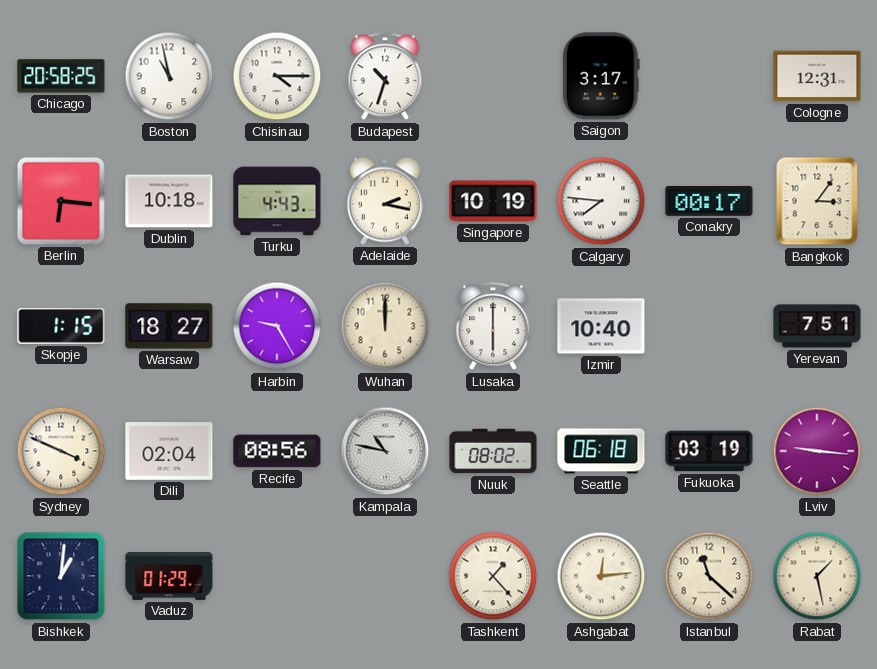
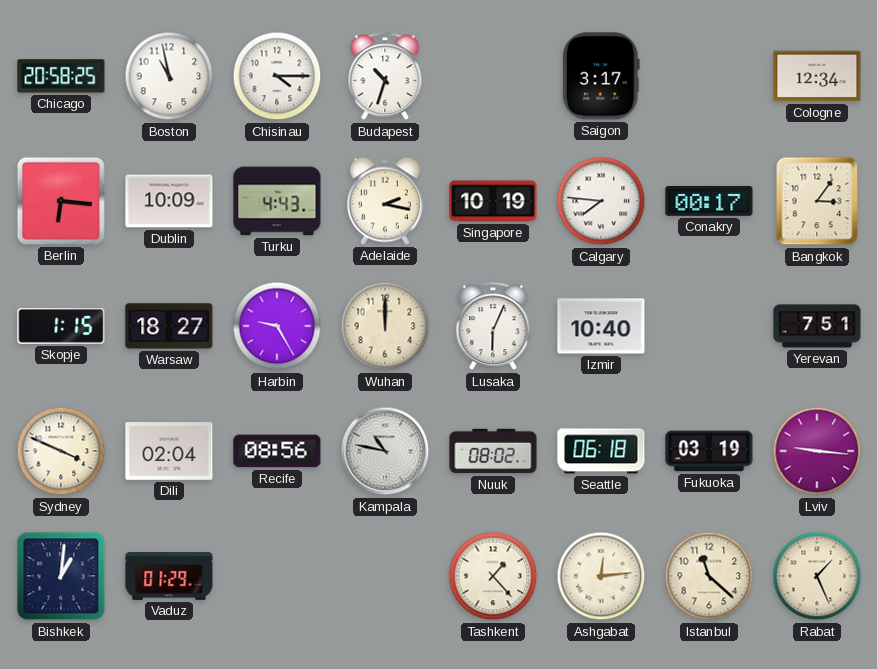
Cologne: 12:31 -> 12:34
Dublin: 10:18 -> 10:09
Lusaka: 6:00 -> 6:04
Rabat: 1:28 -> 1:26
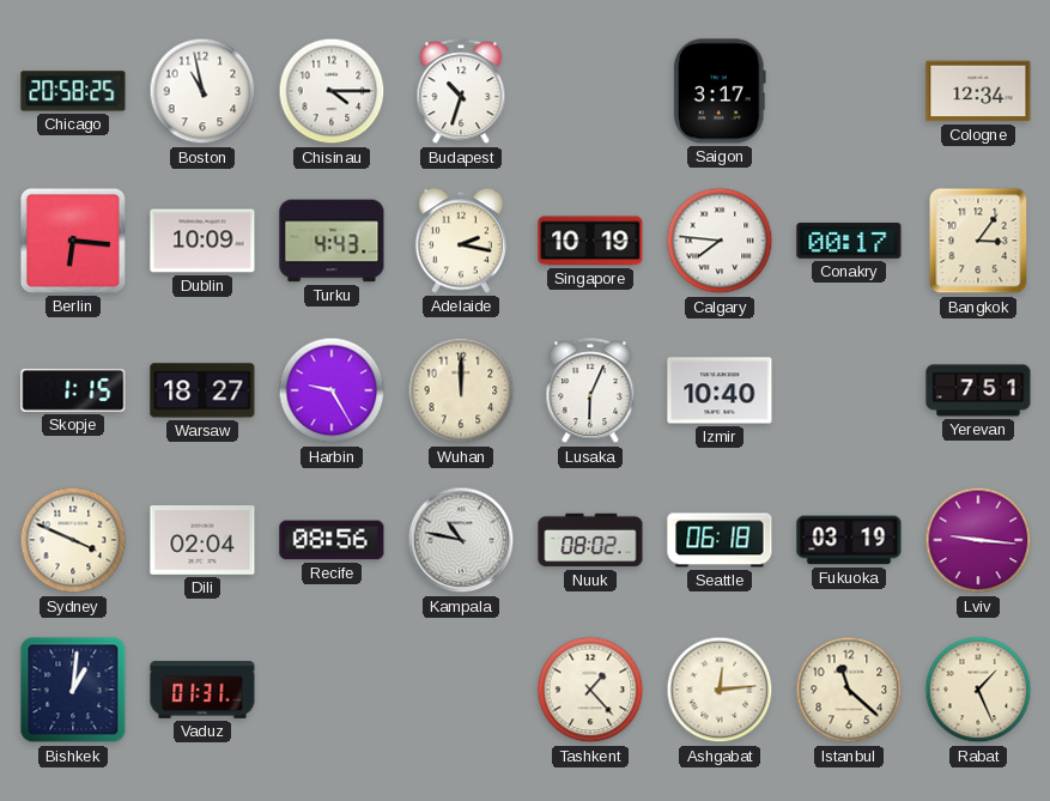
Vaduz: 01:29 -> 01:31
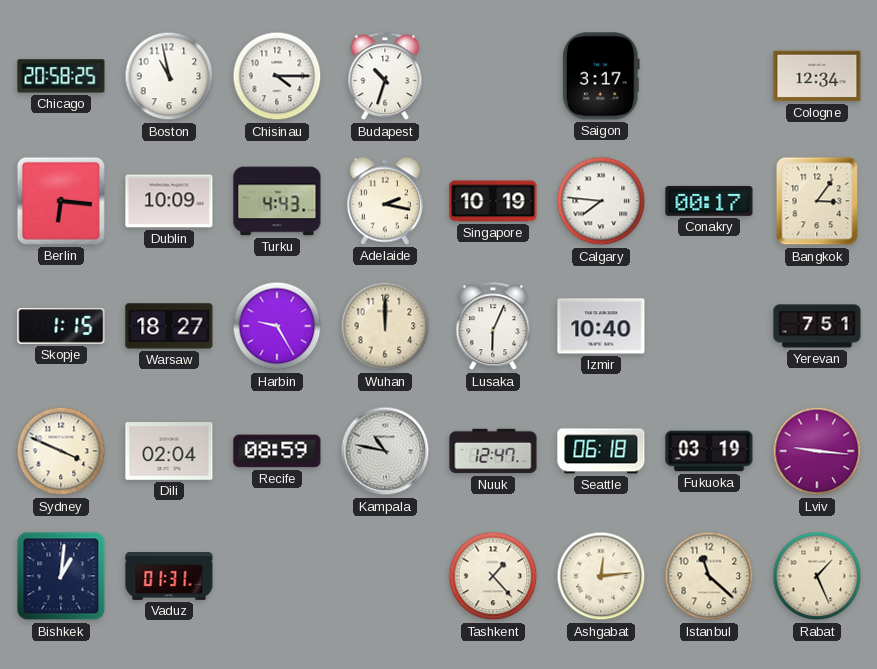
Recife: 08:56 -> 08:59
Nuuk: 08:02 -> 12:47
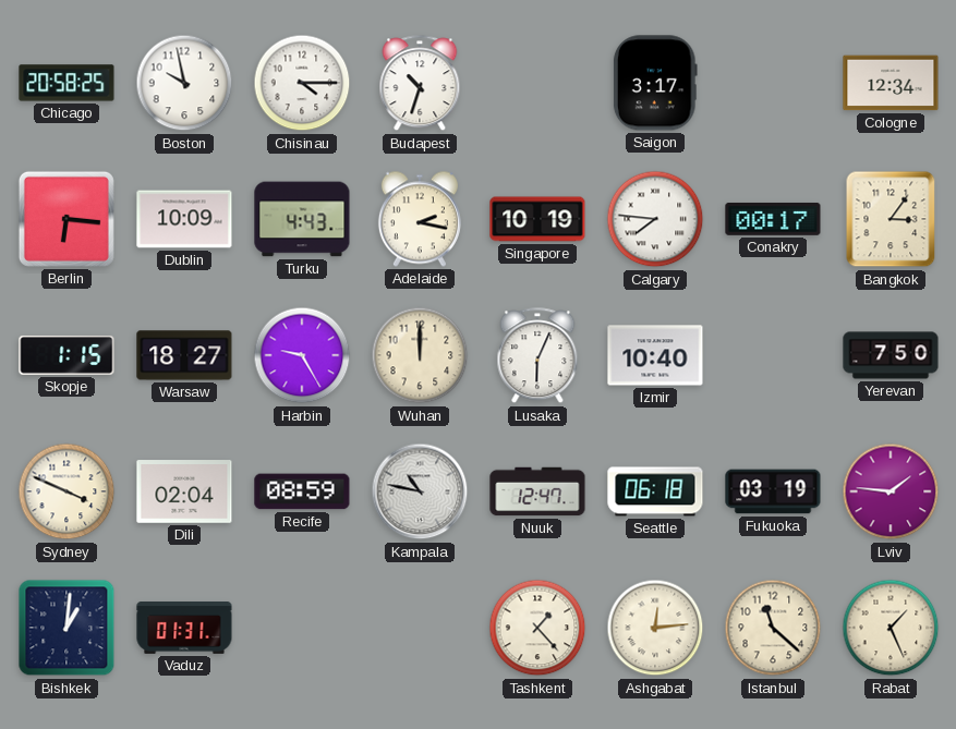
Boston: 10:58 -> 9:58
Yerevan: 7:51 -> 7:50
Lviv: 9:16 -> 1:46
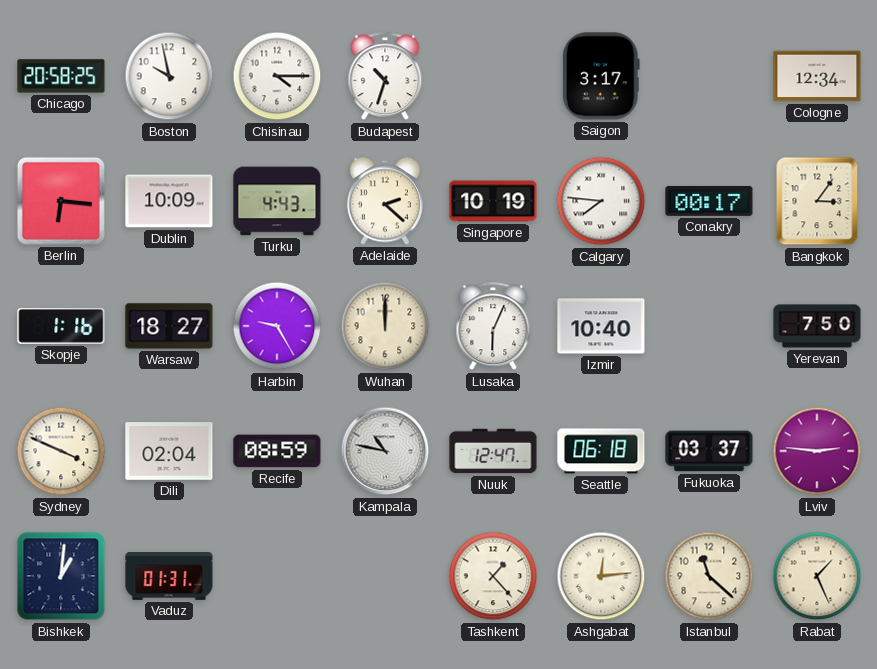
Adelaide: 2:17 -> 2:22
Skopje: 1:15 -> 1:16
Fukuoka: 03:19 -> 03:37
Lviv: 1:46 -> 2:46
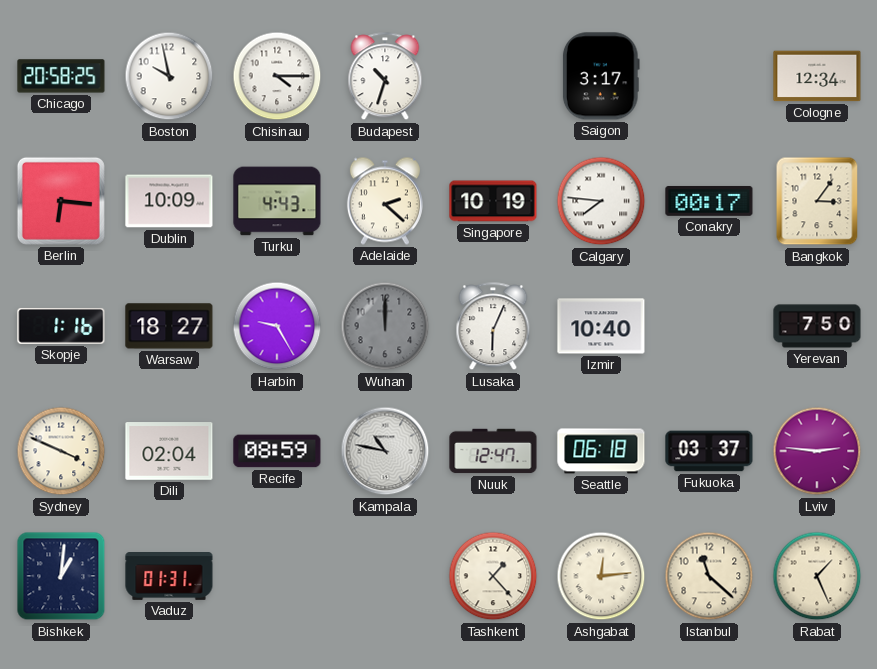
Wuhan dial: cream -> grey
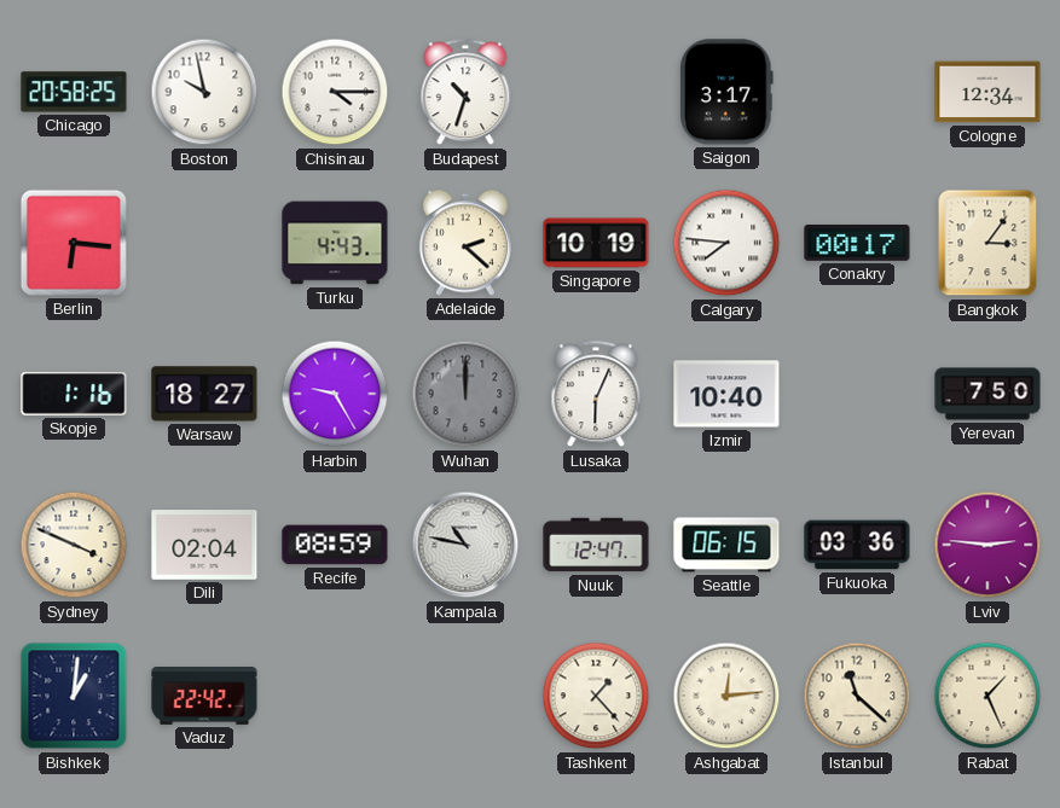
Dublin: 10:09 -> none
Seattle: 06:18 -> 06:15
Fukuoka: 03:37 -> 03:36
Vaduz: 01:31 -> 22:42
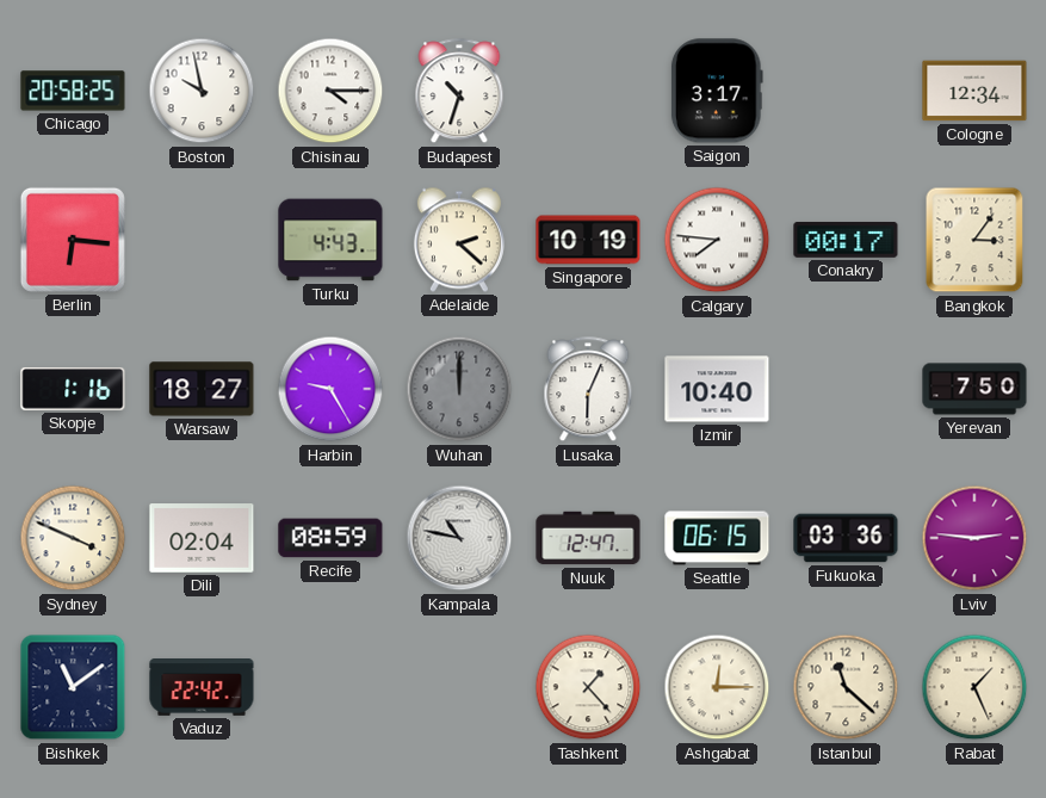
Bishkek: 1:01 -> 11:09
Ashgabat: 12:14 -> 12:15
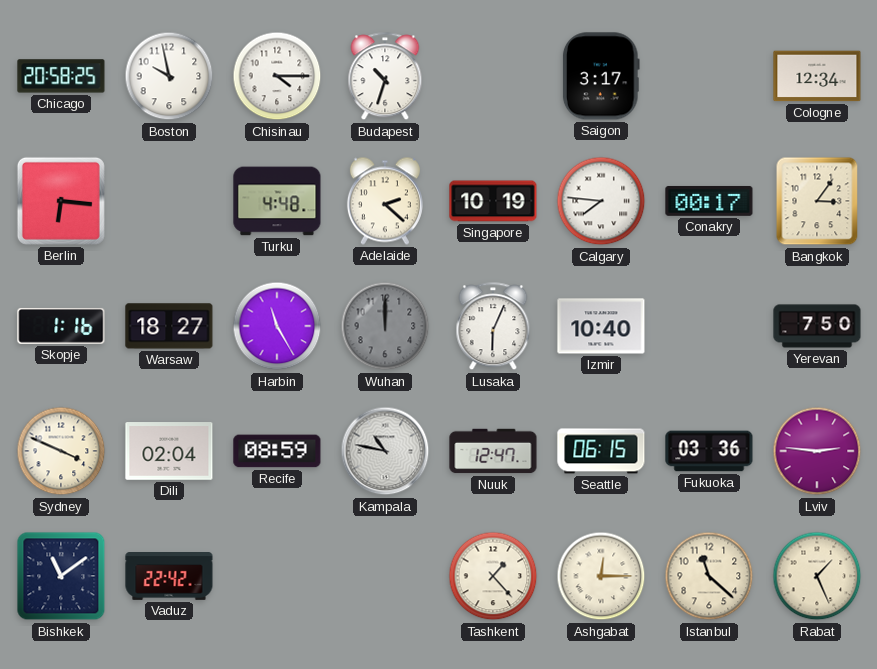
Turku: 4:43 -> 4:48
Harbin: 9:25 -> 11:25
